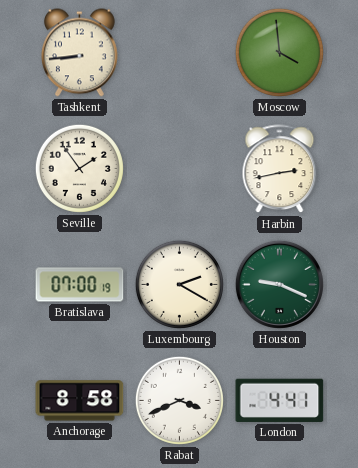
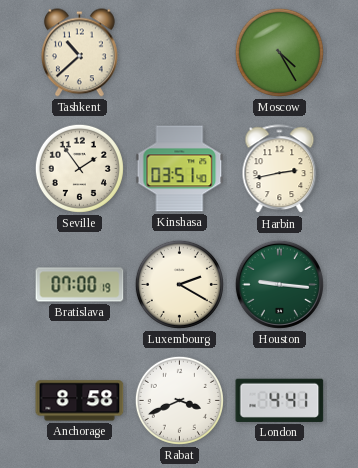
Tashkent: 8:44 -> 10:38
Moscow: 3:59 -> 4:25
Kinshasa: none -> 03:51
Houston: 9:19 -> 9:16
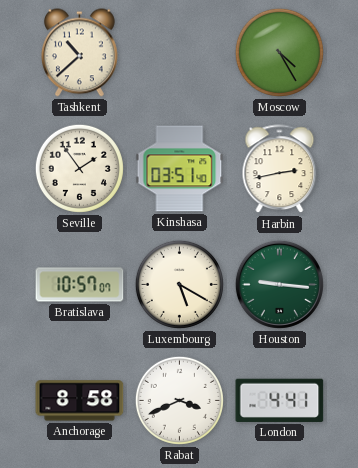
Bratislava: 07:00 -> 10:57
Luxembourg: 2:20 -> 5:20
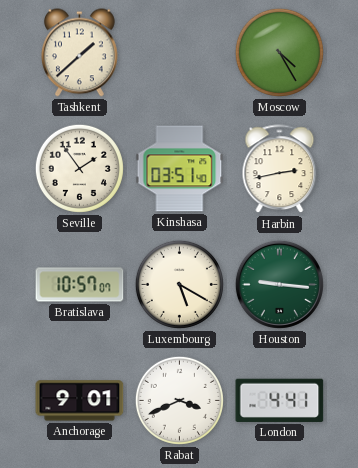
Tashkent: 10:38 -> 1:38
Anchorage: 8:58 -> 9:01
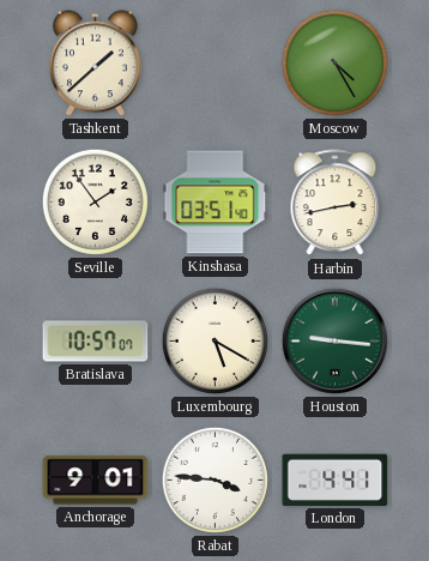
Rabat: 3:41 -> 3:46
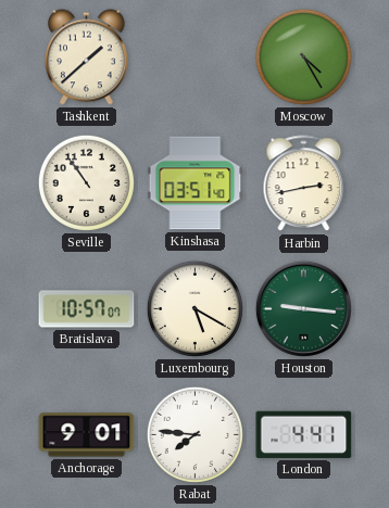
Seville: 1:54 -> 10:54
Rabat: 3:46 -> 7:46
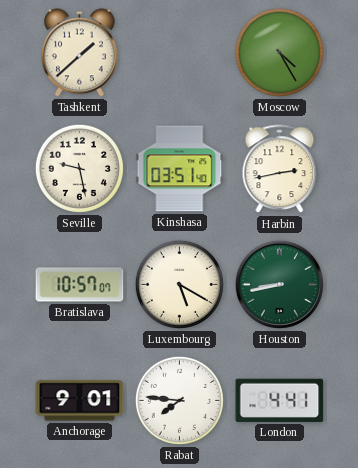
Seville: 10:54 -> 9:28
Houston: 9:16 -> 8:43
